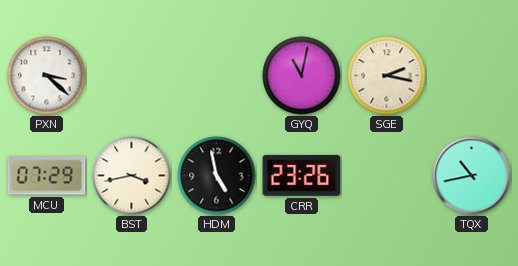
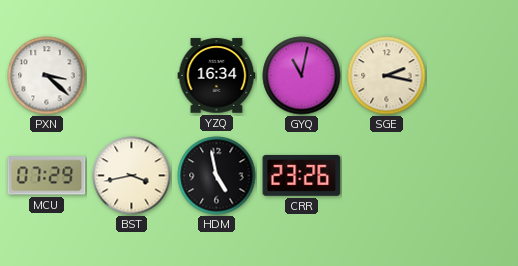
YZQ: none -> 16:34
TQX: 10:43 -> none
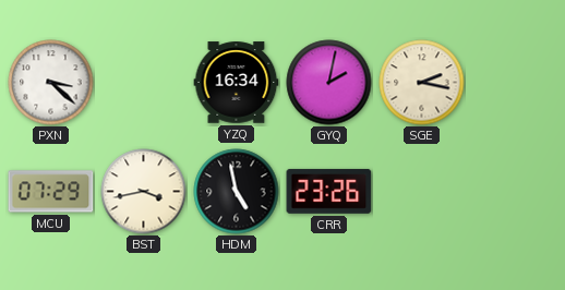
GYQ: 11:02 -> 2:02
